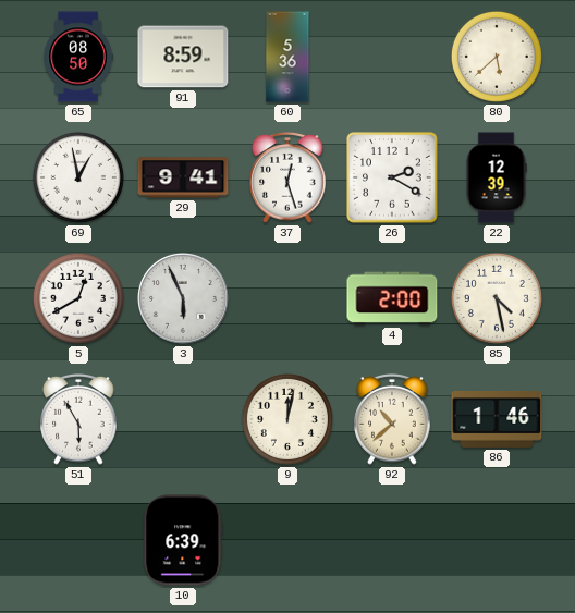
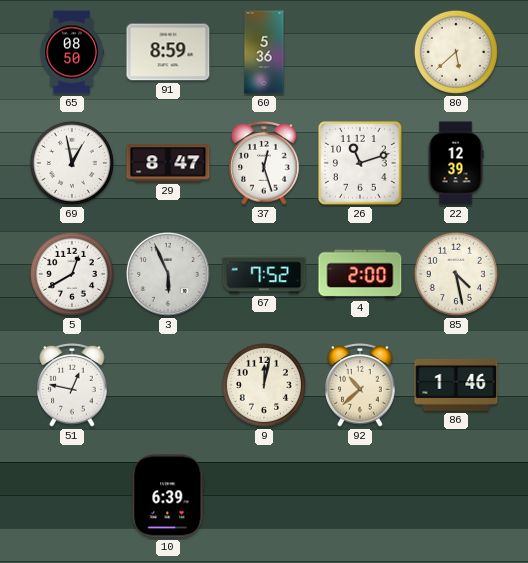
29: 9:41 -> 8:47
26: 2:20 -> 11:12
67: none -> 7:52
51: 5:55 -> 12:47
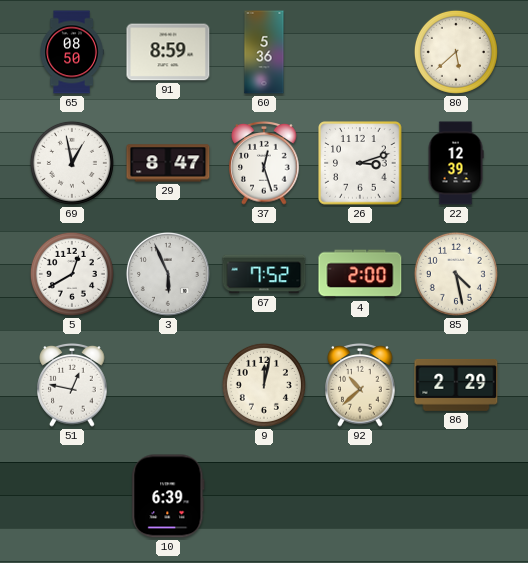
26: 11:12 -> 3:12
86: 1:46 -> 2:29
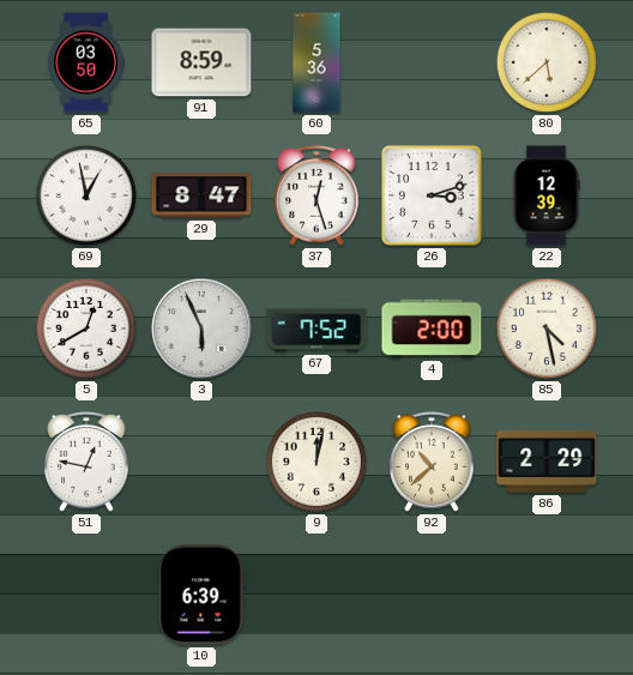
65: 08:50 -> 03:50
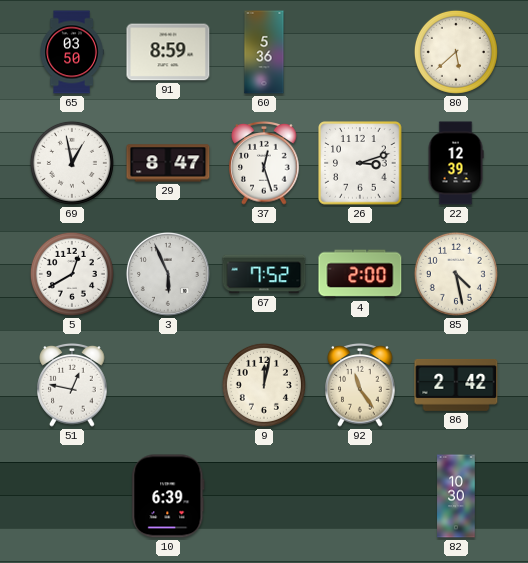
92: 10:38 -> 11:24
86: 2:29 -> 2:42
82: none -> 10:30
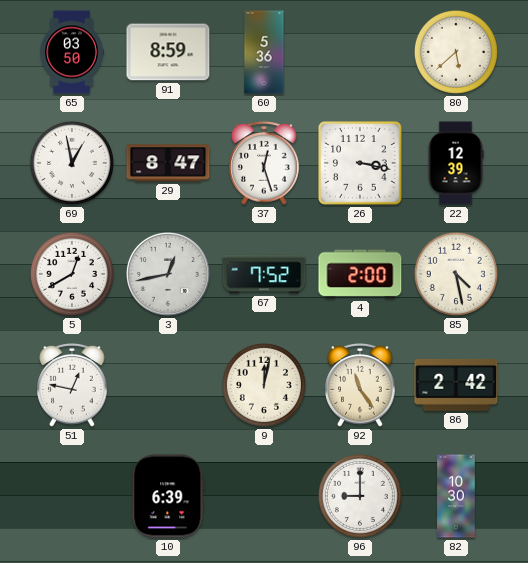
26: 3:12 -> 3:17
3: 5:56 -> 12:43
96: none -> 9:00
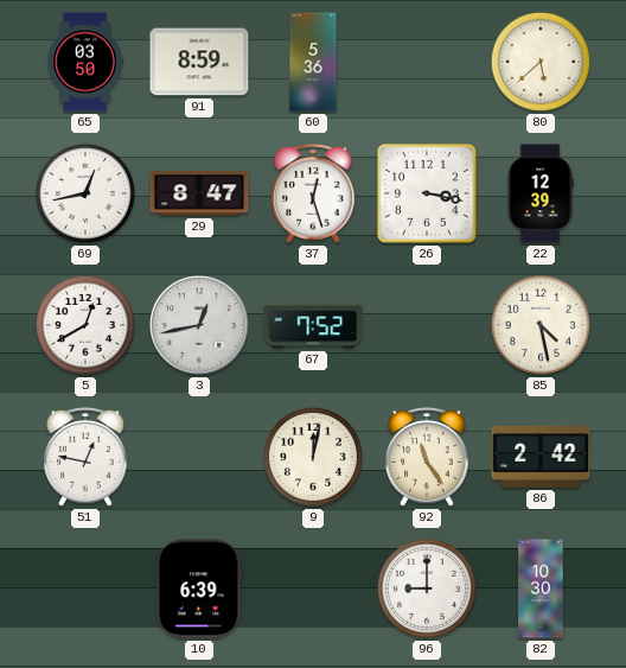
69: 12:58 -> 12:43
4: 2:00 -> none
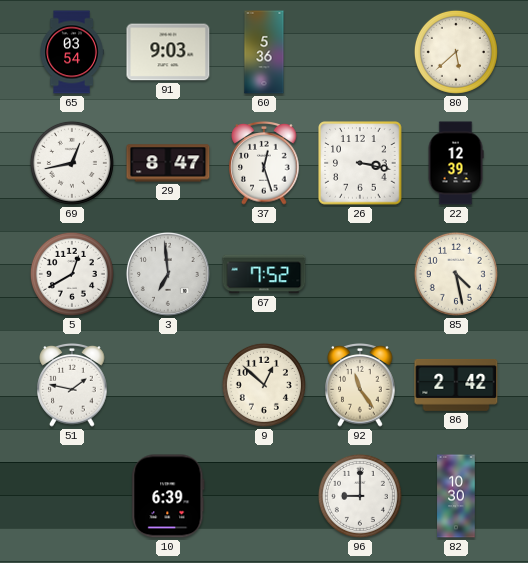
65: 03:50 -> 03:54
91: 8:59 -> 9:03
3: 12:43 -> 6:59
51: 12:47 -> 1:47
9: 12:02 -> 12:52
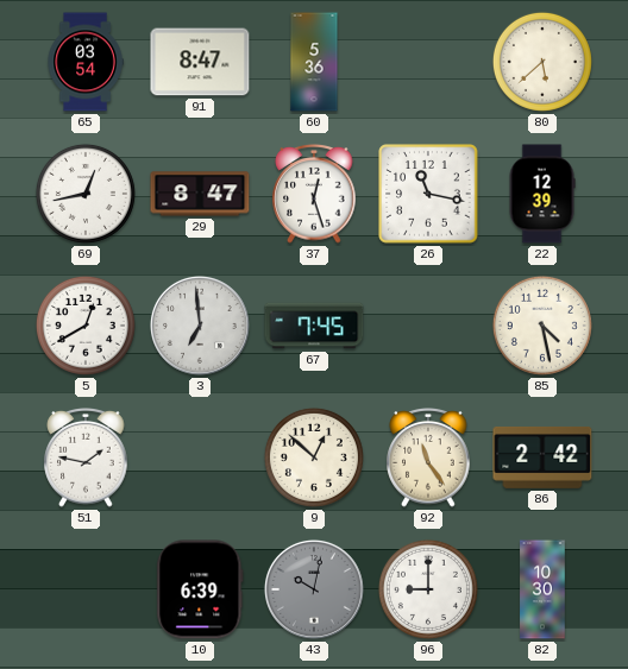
91: 9:03 -> 8:47
26: 3:17 -> 11:17
67: 7:52 -> 7:45
43: none -> 10:02
